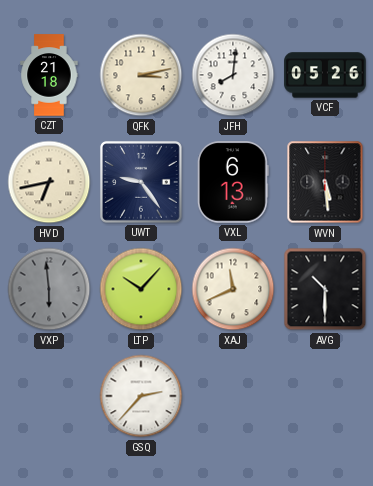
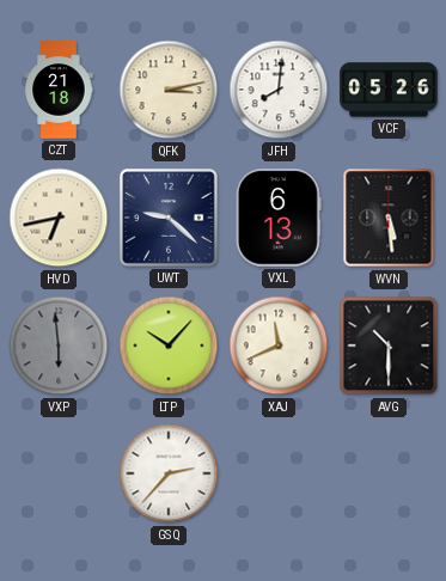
UWT: 9:24 -> 9:22
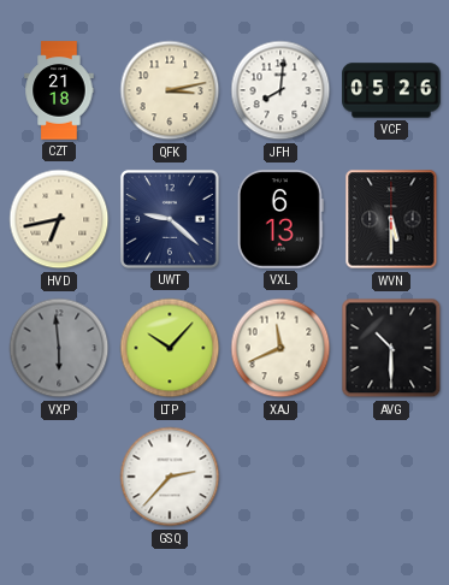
WVN: 5:29 -> 5:30
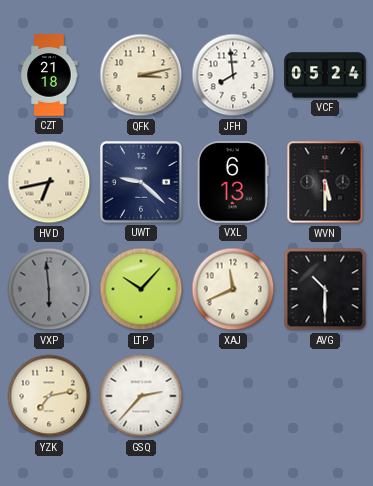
JFH: 8:01 -> 7:59
VCF: 05:26 -> 05:24
YZK: none -> 7:13
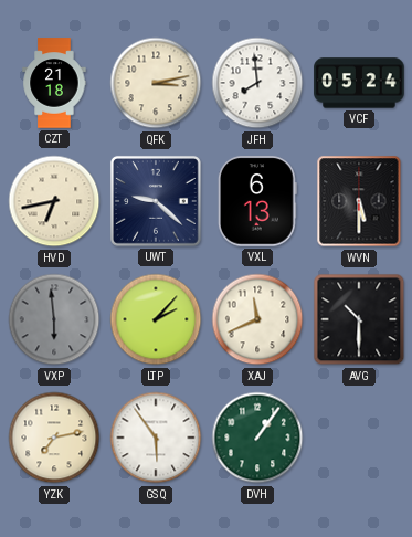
LTP: 10:07 -> 2:07
GSQ: 2:37 -> 5:54
DVH: none -> 1:06
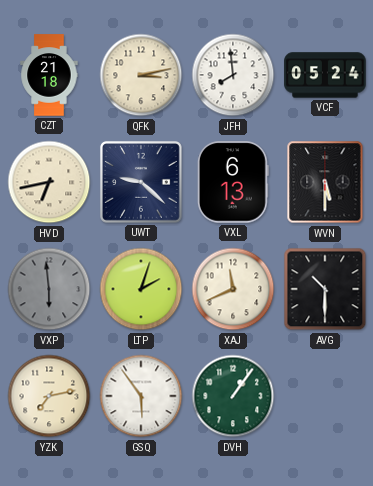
LTP: 2:07 -> 2:03
